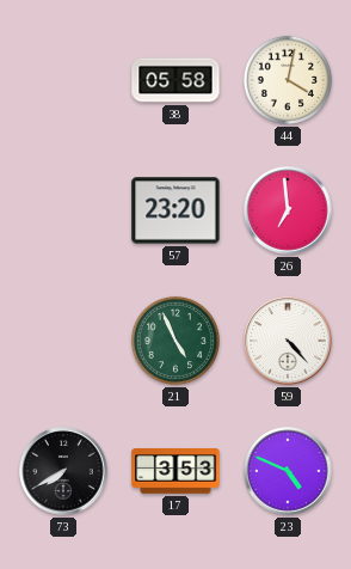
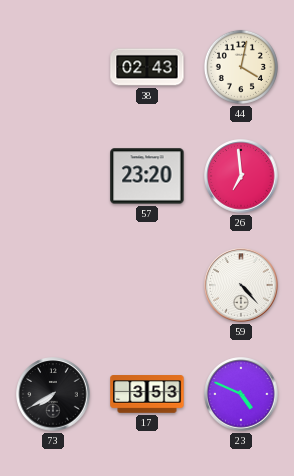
38: 05:58 -> 02:43
21: 4:56 -> none
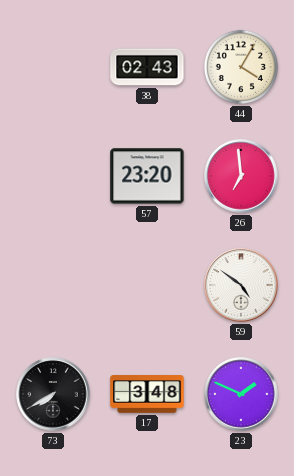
44: 4:02 -> 4:05
59: 4:23 -> 4:51
17: 3:53 -> 3:48
23: 4:49 -> 1:49
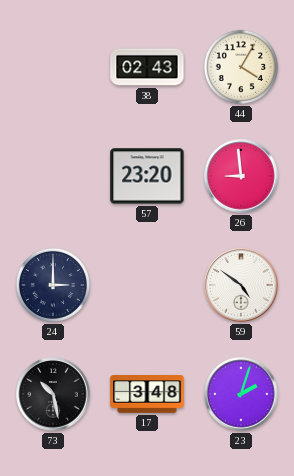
26: 6:59 -> 8:59
24: none -> 3:00
73: 7:40 -> 10:28
23: 1:49 -> 2:03
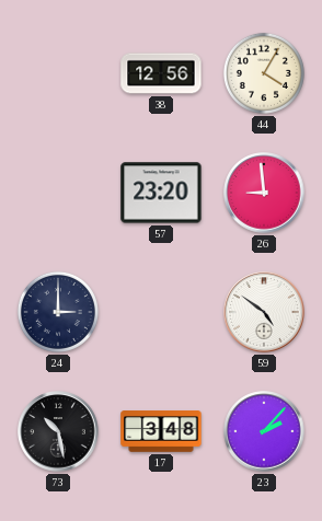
38: 02:43 -> 12:56
23: 2:03 -> 2:07
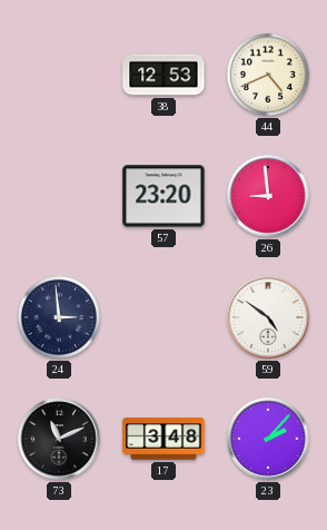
38: 12:56 -> 12:53
44: 4:05 -> 4:41
24: 3:00 -> 2:59
73: 10:28 -> 11:11
